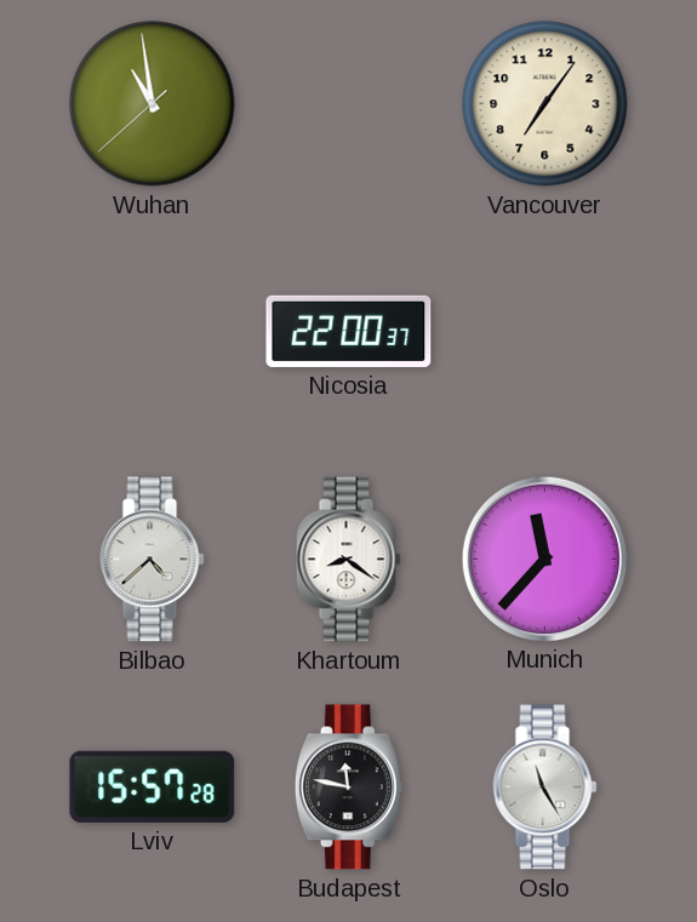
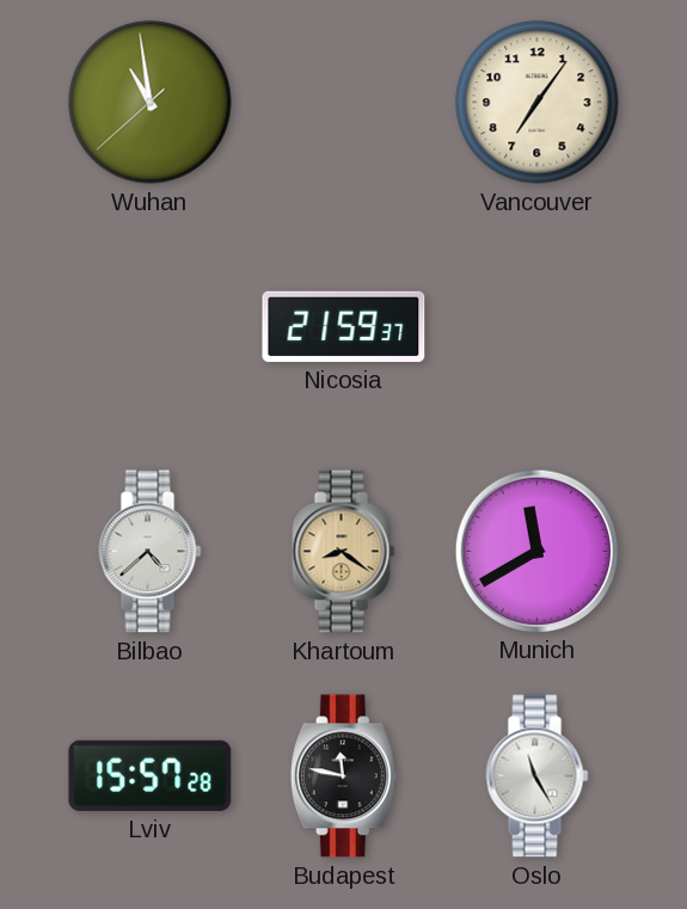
Nicosia: 22:00 -> 21:59
Khartoum dial: white -> champagne
Munich: 11:37 -> 11:40
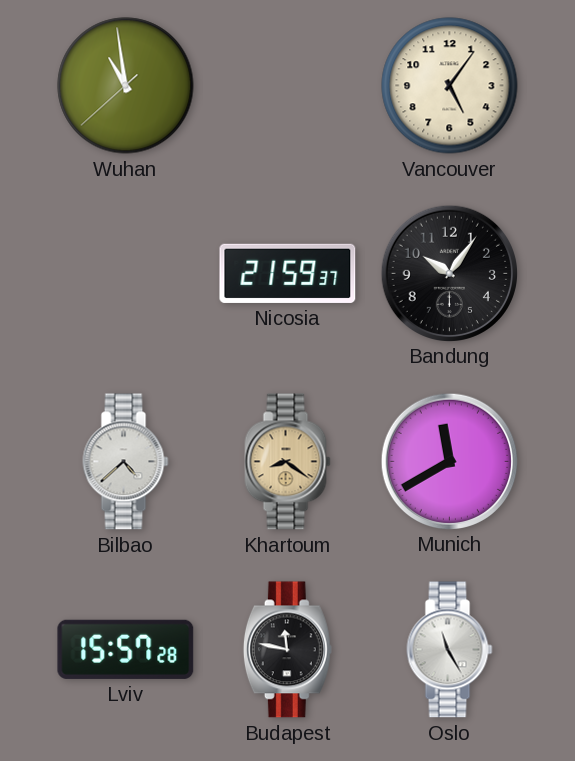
Vancouver: 7:06 -> 5:06
Bandung: none -> 10:06
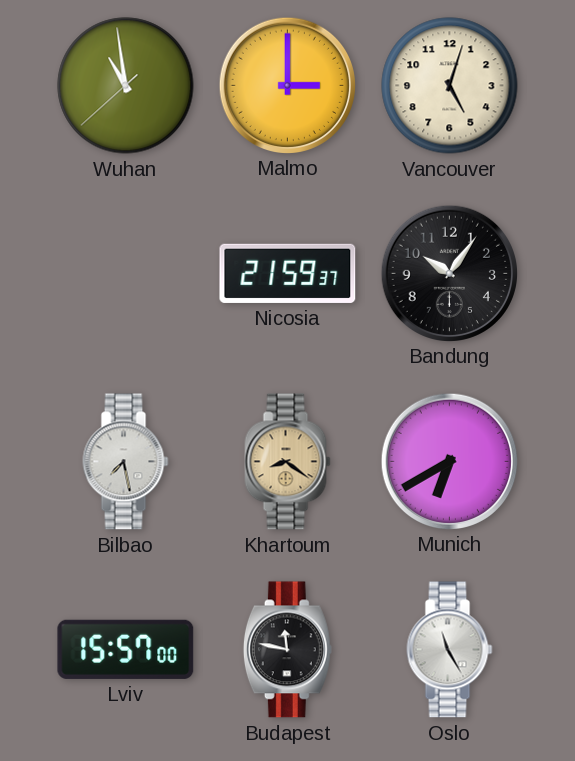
Malmo: none -> 3:00
Vancouver: 5:06 -> 5:03
Bilbao: 4:38 -> 7:28
Munich: 11:40 -> 6:40
Lviv: 15:57:28 -> 15:57:00
